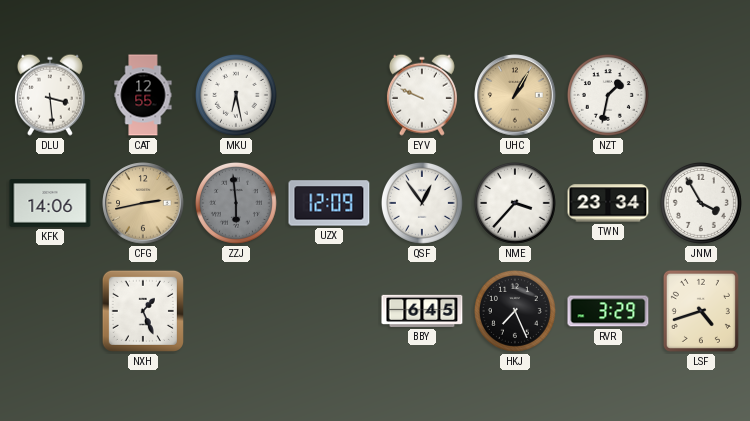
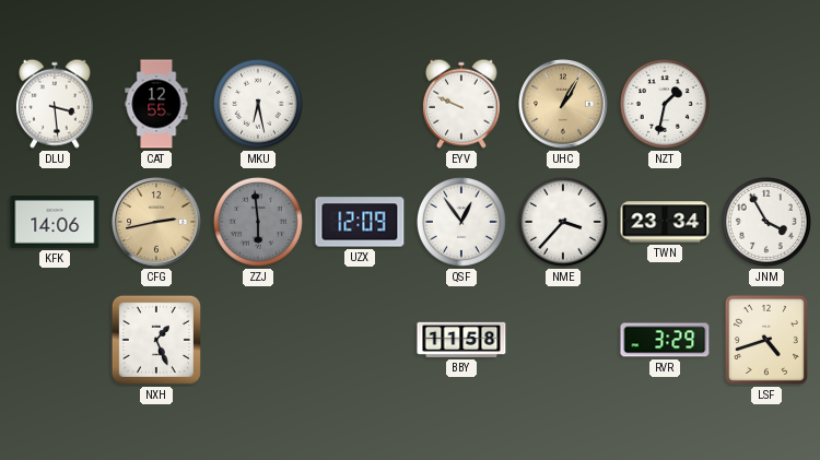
BBY: 6:45 -> 11:58
HKJ: 7:26 -> none
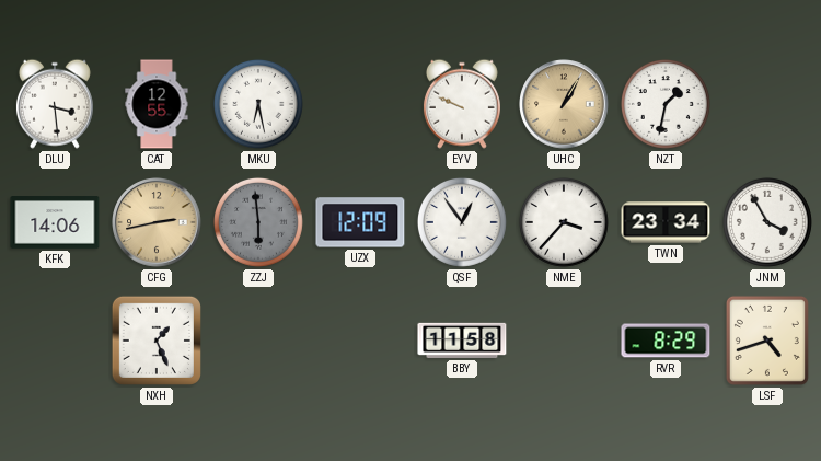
RVR: 3:29 -> 8:29
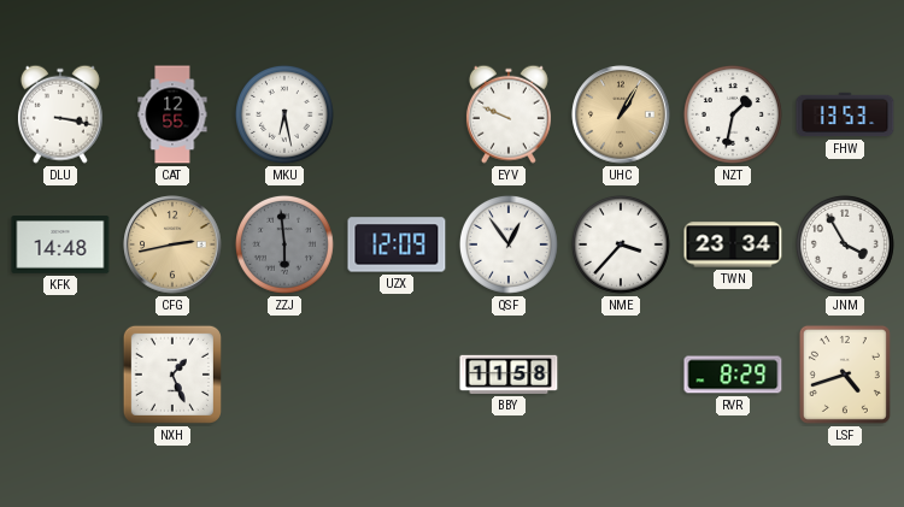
DLU: 3:29 -> 3:17
FHW: none -> 13:53
KFK: 14:06 -> 14:48
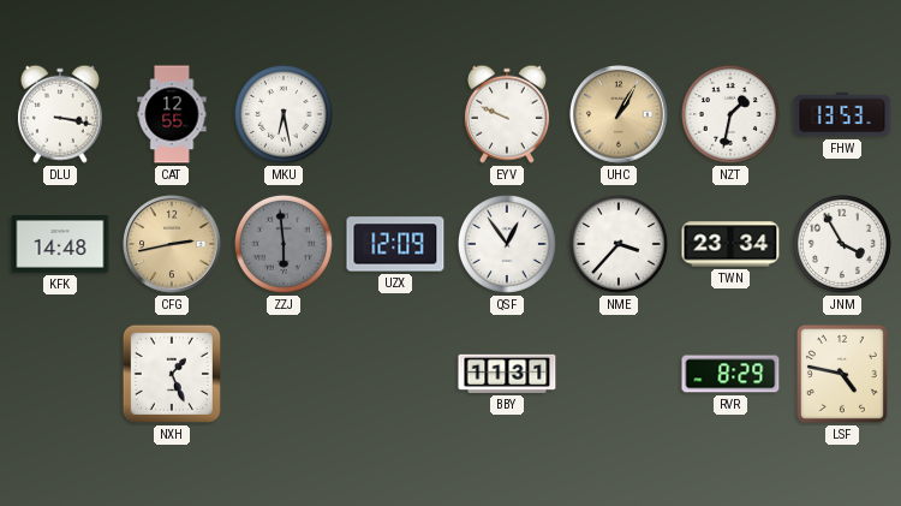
BBY: 11:58 -> 11:31
LSF: 4:42 -> 4:47
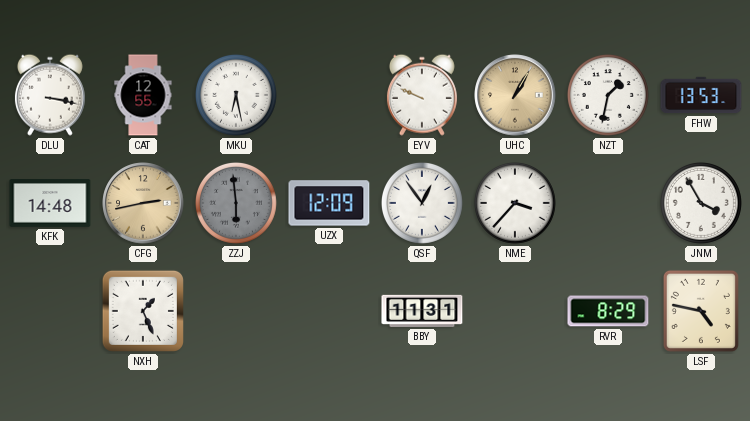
TWN: 23:34 -> none
